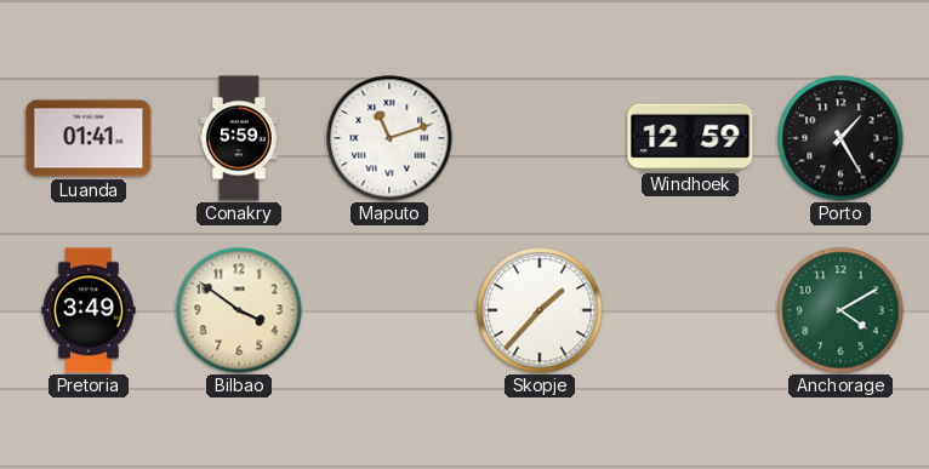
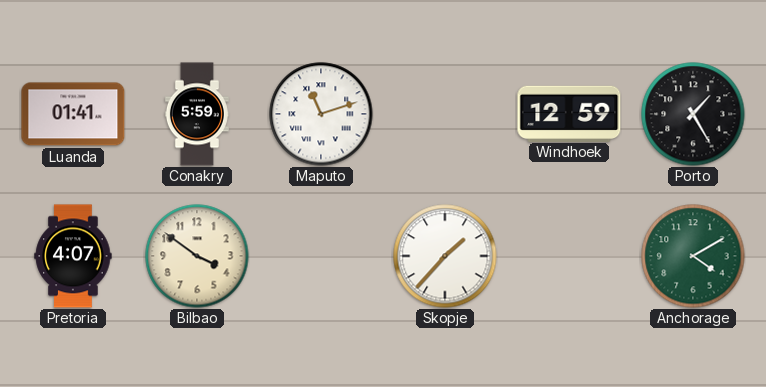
Pretoria: 3:49 -> 4:07
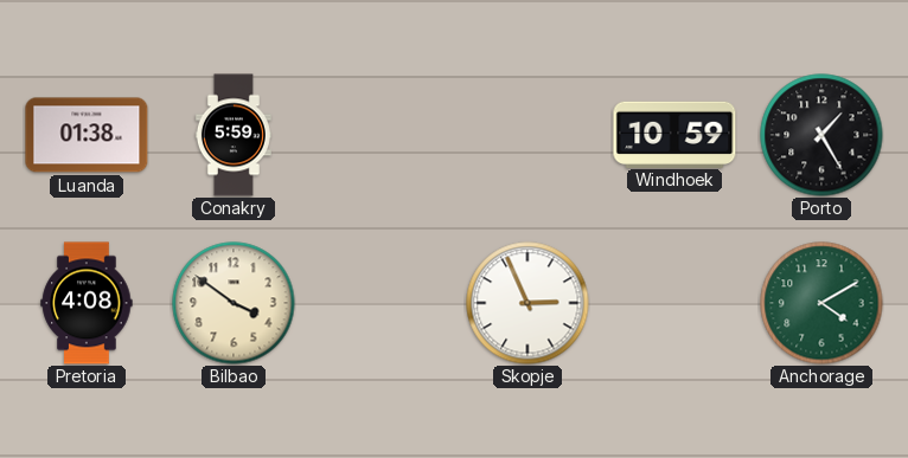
Luanda: 01:41 -> 01:38
Maputo: 11:12 -> none
Windhoek: 12:59 -> 10:59
Pretoria: 4:07 -> 4:08
Skopje: 1:37 -> 2:56
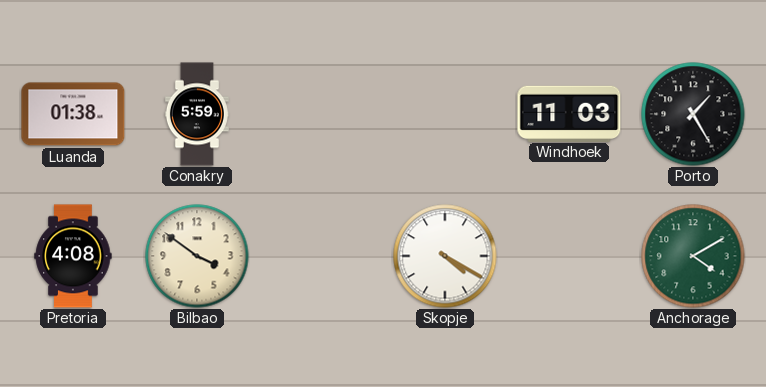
Windhoek: 10:59 -> 11:03
Skopje: 2:56 -> 4:20
